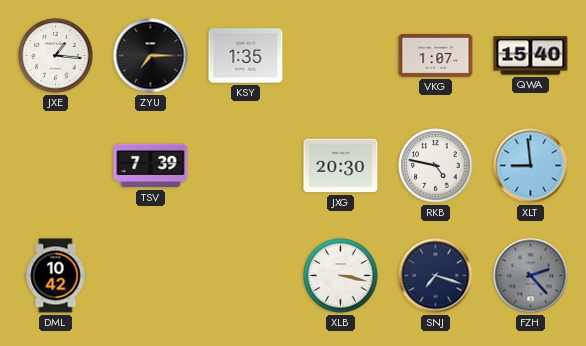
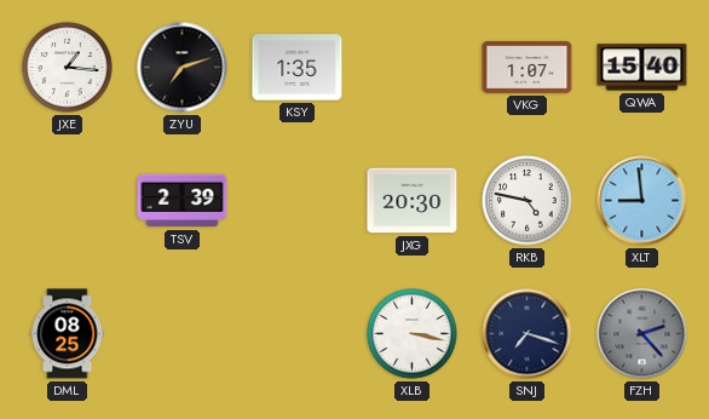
ZYU: 7:15 -> 7:12
TSV: 7:39 -> 2:39
DML: 10:42 -> 08:25
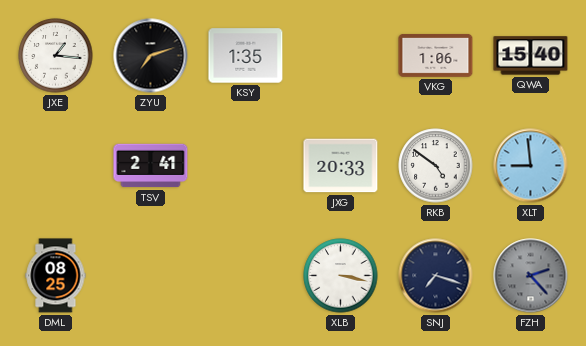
VKG: 1:07 -> 1:06
TSV: 2:39 -> 2:41
JXG: 20:30 -> 20:33
RKB: 4:47 -> 4:51
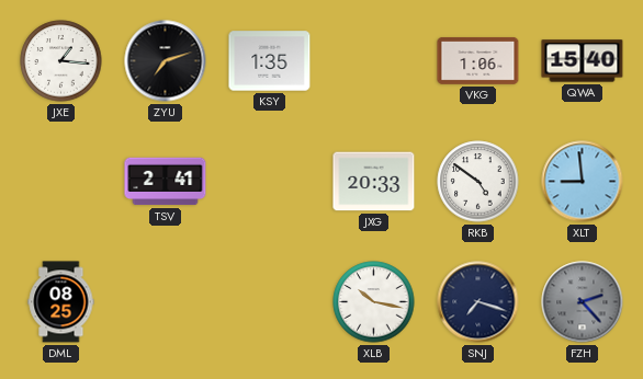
XLB: 3:17 -> 10:17
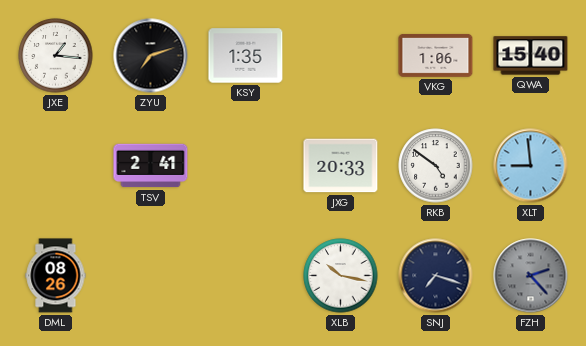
DML: 08:25 -> 08:26
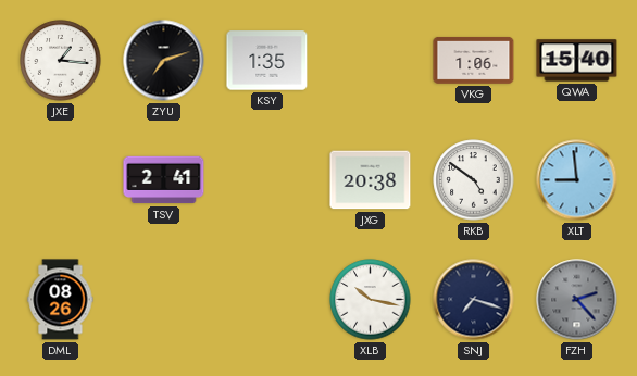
JXG: 20:33 -> 20:38
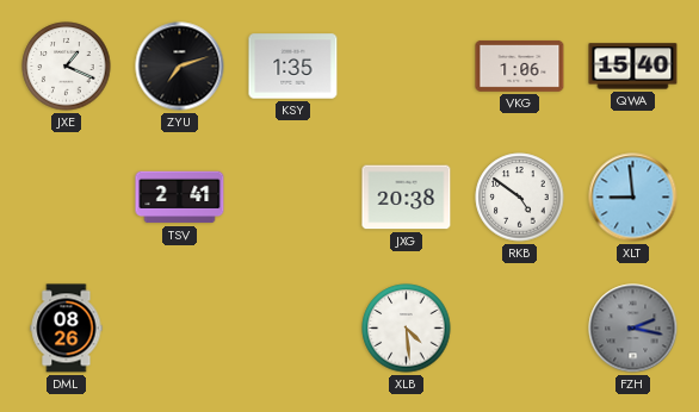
JXE: 1:16 -> 1:19
XLB: 10:17 -> 4:29
SNJ: 7:18 -> none
FZH: 2:23 -> 2:17
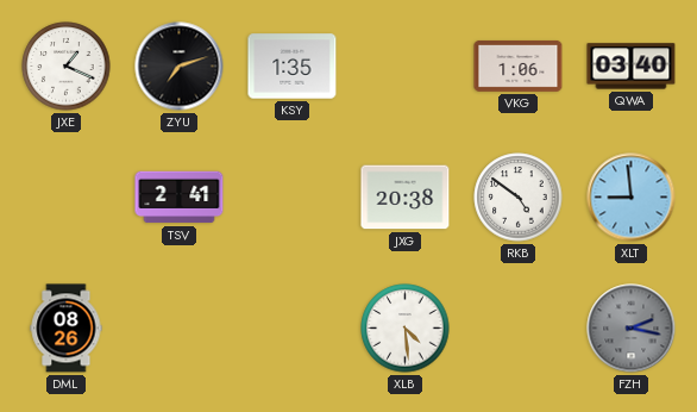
QWA: 15:40 -> 03:40
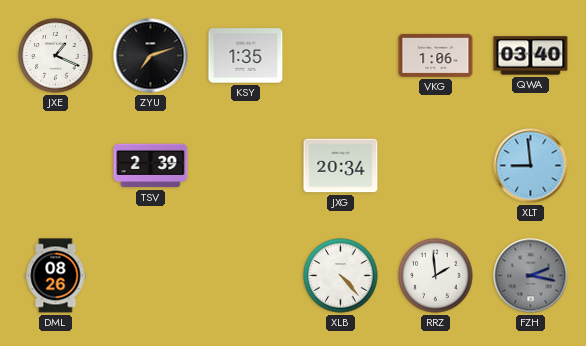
TSV: 2:41 -> 2:39
JXG: 20:38 -> 20:34
RKB: 4:51 -> none
XLB: 4:29 -> 4:23
RRZ: none -> 1:59
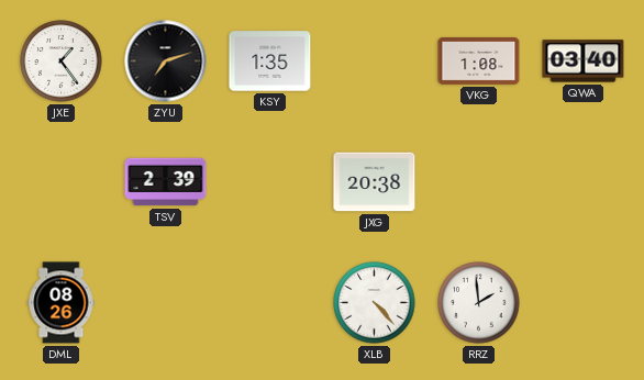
JXE: 1:19 -> 1:24
VKG: 1:06 -> 1:08
JXG: 20:34 -> 20:38
XLT: 8:59 -> none
FZH: 2:17 -> none
